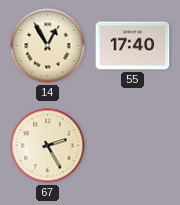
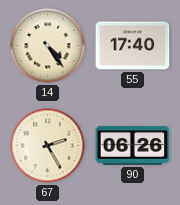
14: 12:55 -> 4:24
90: none -> 06:26
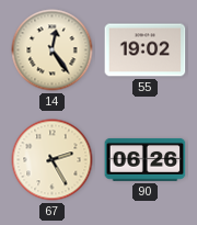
14: 4:24 -> 12:24
55: 17:40 -> 19:02
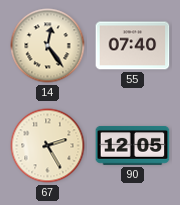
55: 19:02 -> 07:40
90: 06:26 -> 12:05
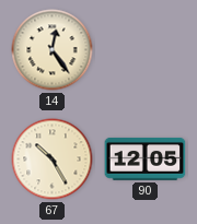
55: 07:40 -> none
67: 2:25 -> 10:25
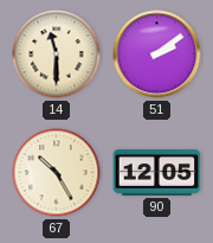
14: 12:24 -> 11:30
51: none -> 2:09
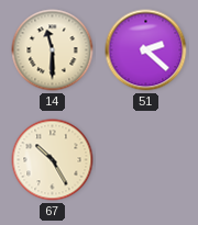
51: 2:09 -> 2:22
90: 12:05 -> none
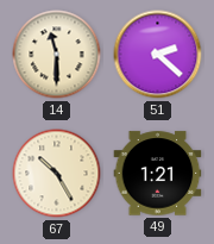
49: none -> 1:21
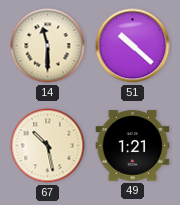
51: 2:22 -> 10:22
67: 10:25 -> 10:28
